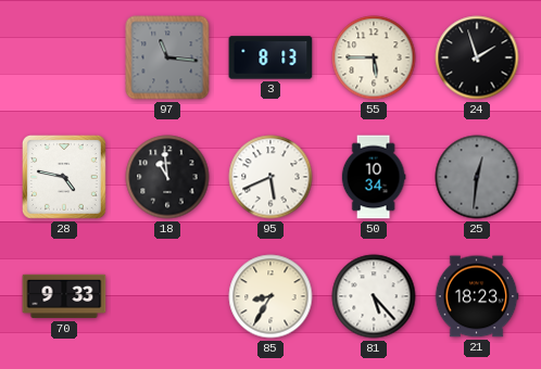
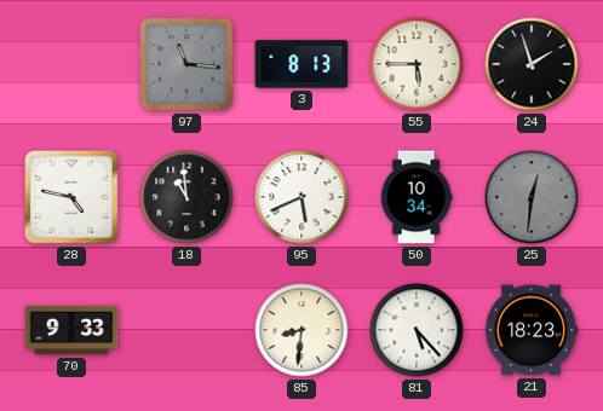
85: 8:35 -> 8:31
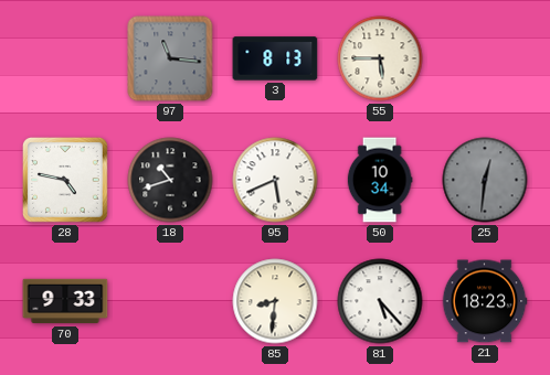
24: 1:57 -> none
18: 10:59 -> 10:42
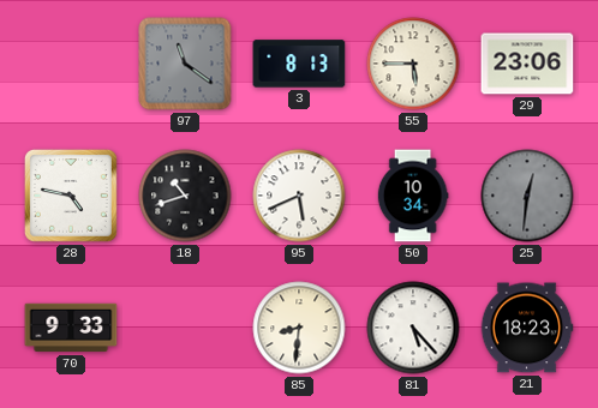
97: 11:16 -> 11:21
29: none -> 23:06
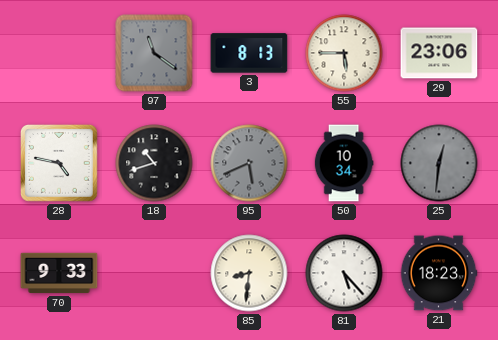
95 dial: white -> grey
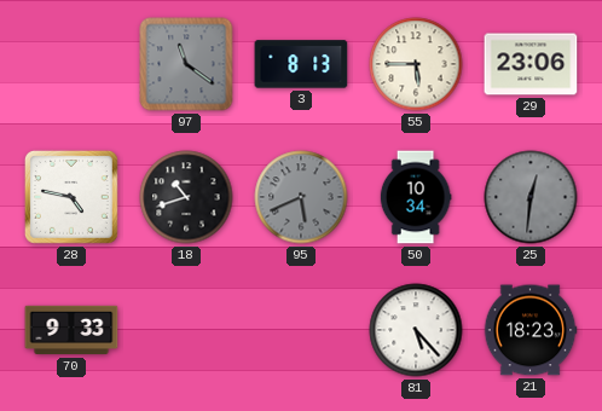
85: 8:31 -> none
